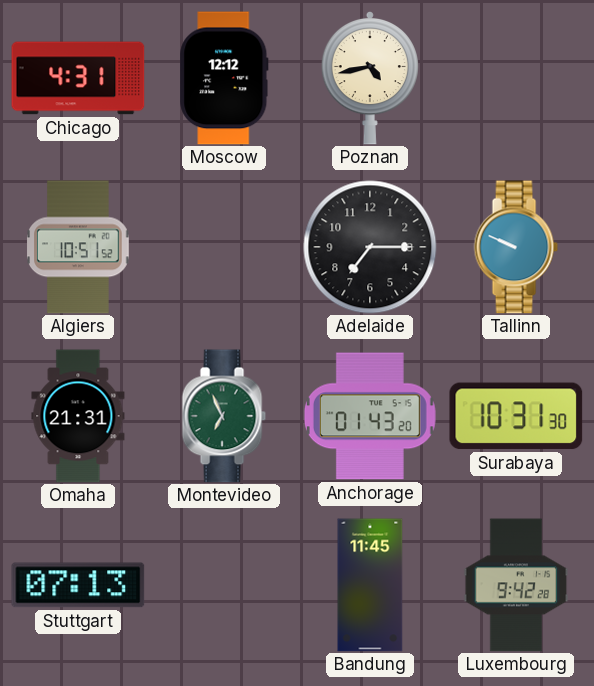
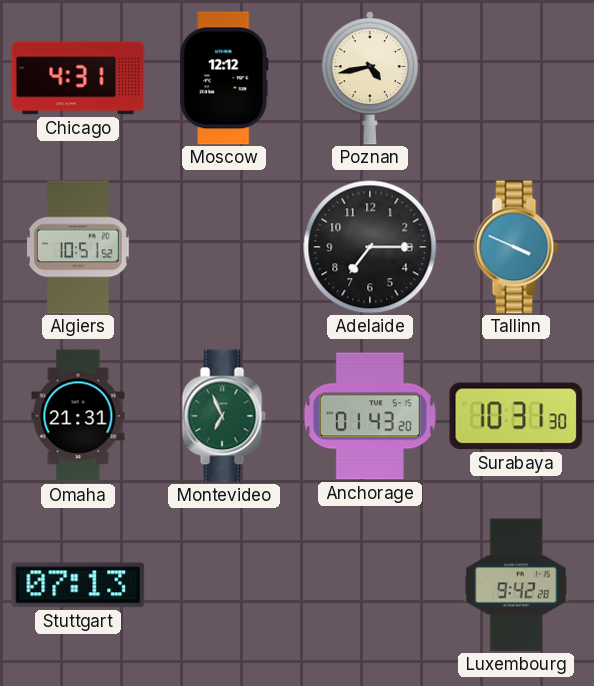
Tallinn: 9:49 -> 3:49
Bandung: 11:45 -> none
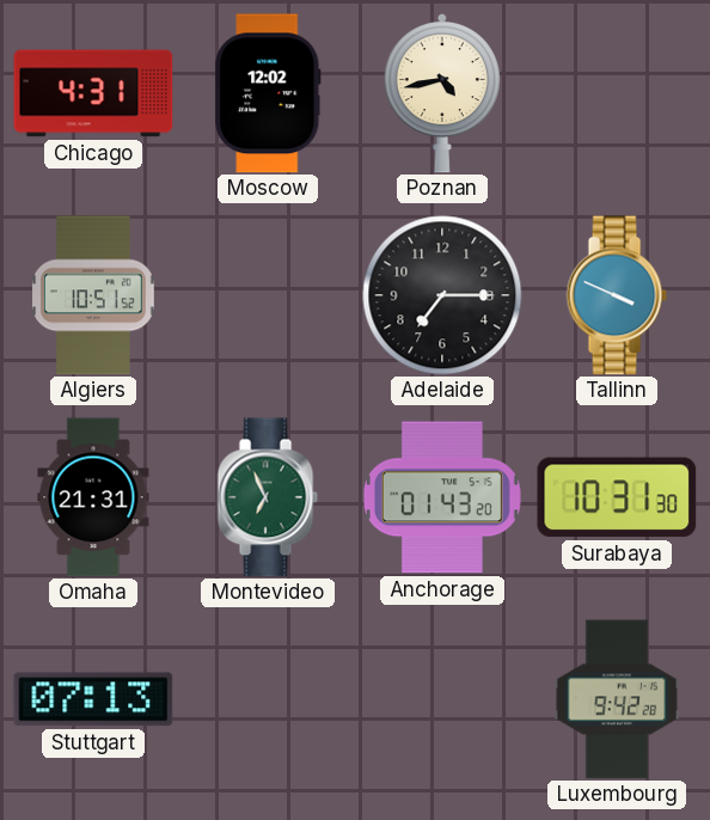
Moscow: 12:12 -> 12:02
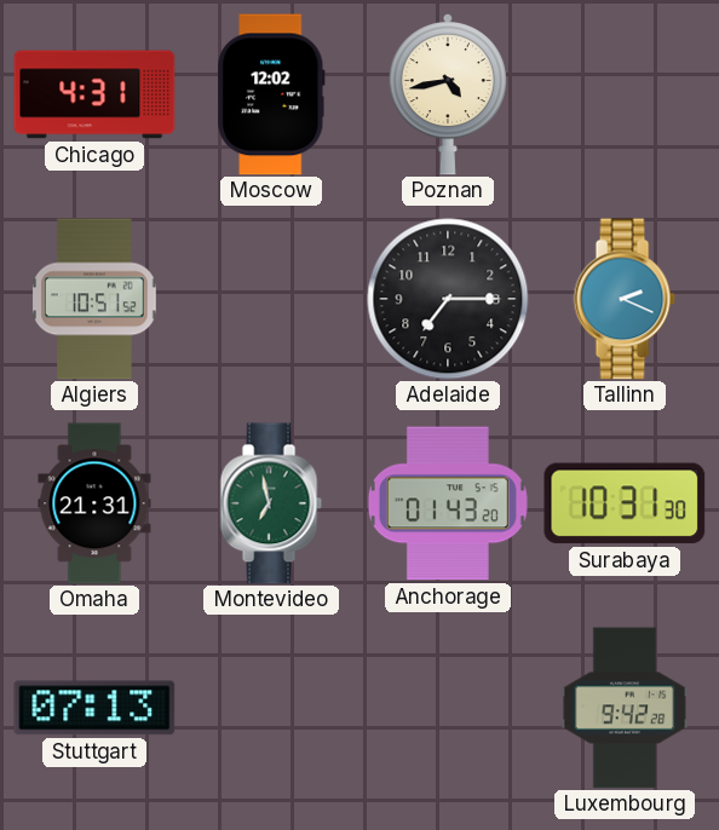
Tallinn: 3:49 -> 2:19
Montevideo: 6:56 -> 6:58
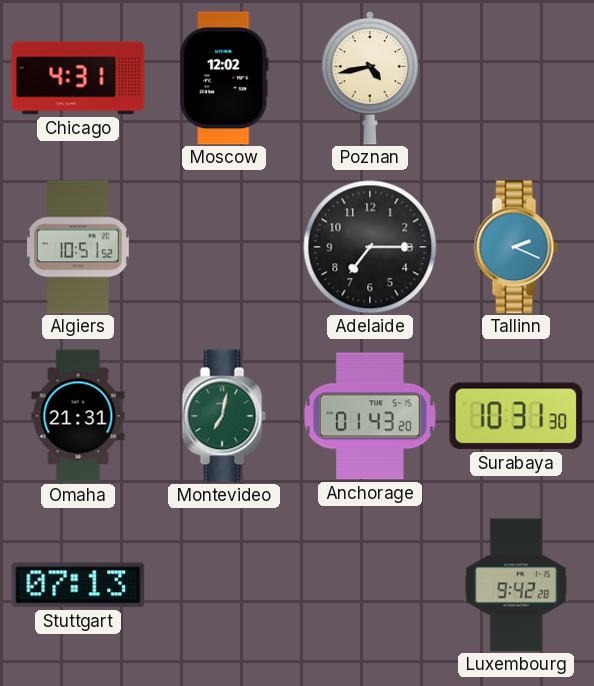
Montevideo: 6:58 -> 7:02
